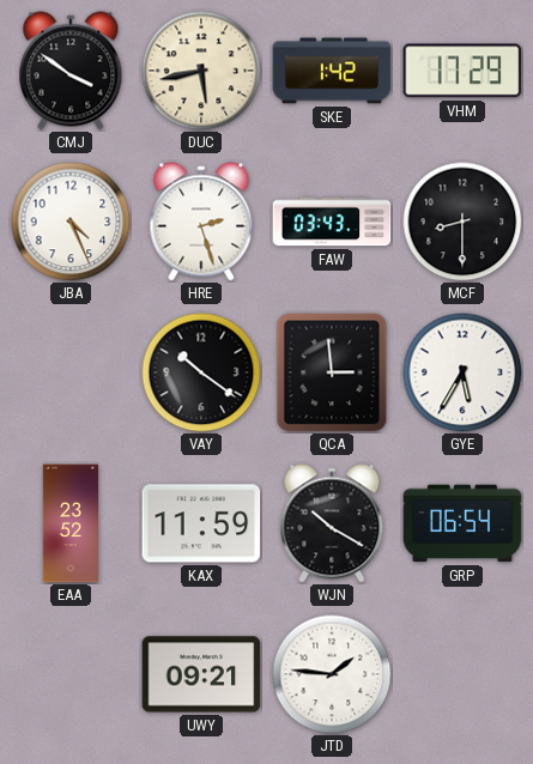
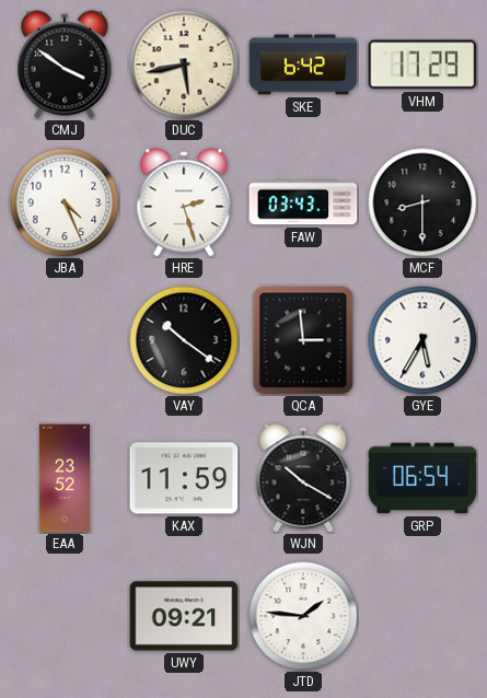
SKE: 1:42 -> 6:42
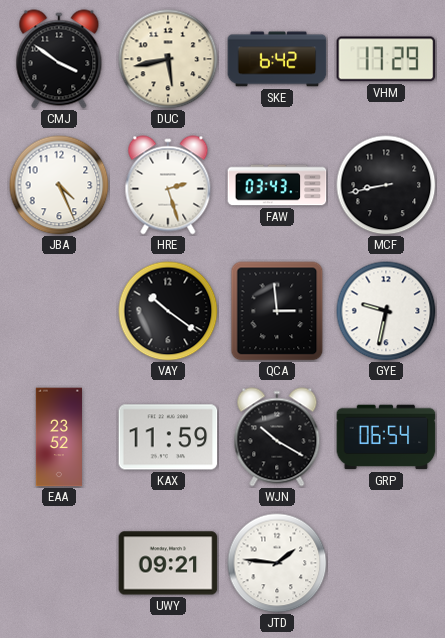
MCF: 8:30 -> 8:43
GYE: 5:35 -> 9:32
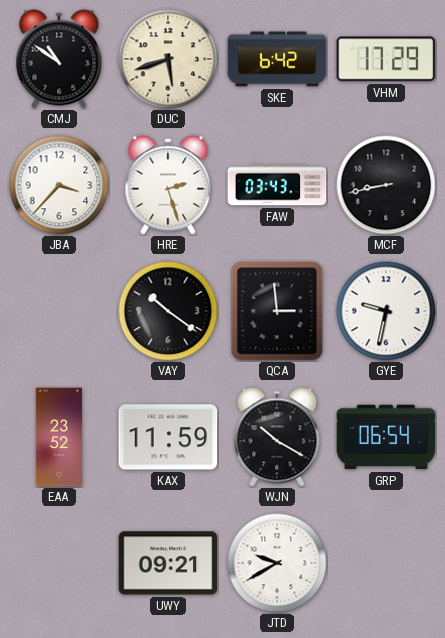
CMJ: 3:51 -> 10:51
DUC: 5:43 -> 5:42
JBA: 4:26 -> 3:37
JTD: 1:46 -> 9:40
